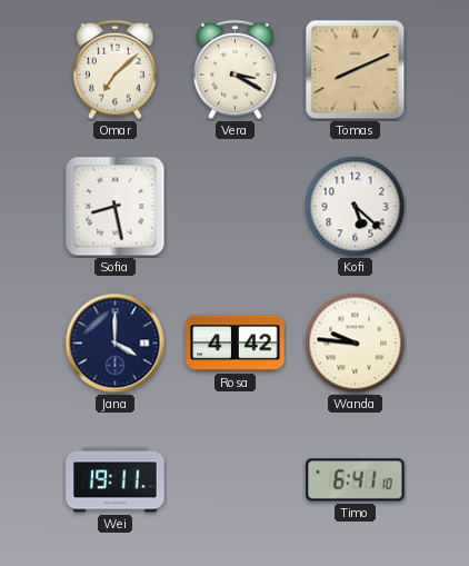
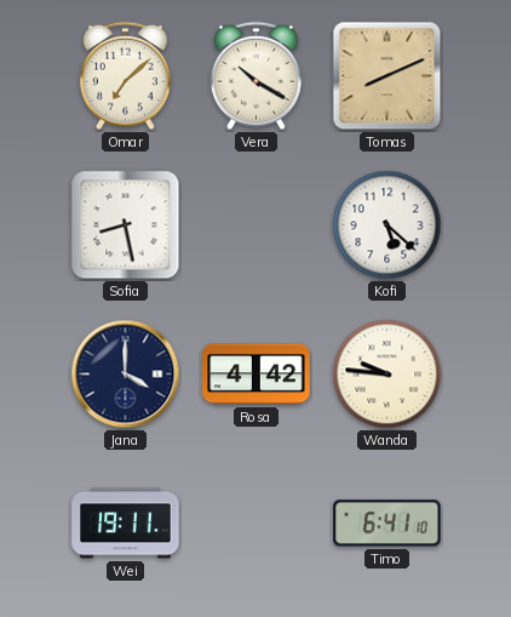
Vera: 3:20 -> 10:20
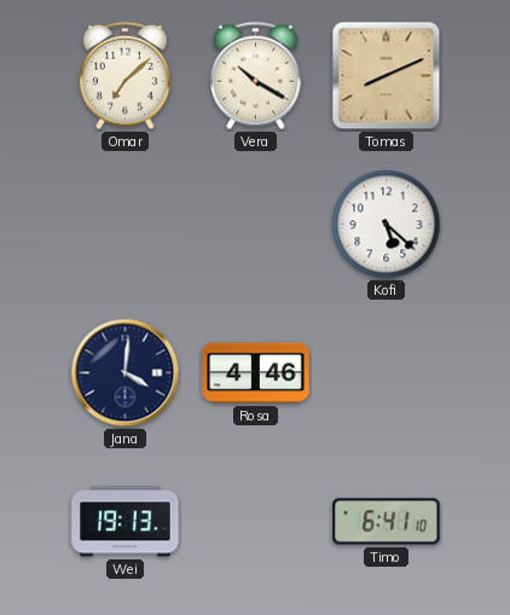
Sofia: 8:28 -> none
Jana: 4:00 -> 4:01
Rosa: 4:42 -> 4:46
Wanda: 9:46 -> none
Wei: 19:11 -> 19:13
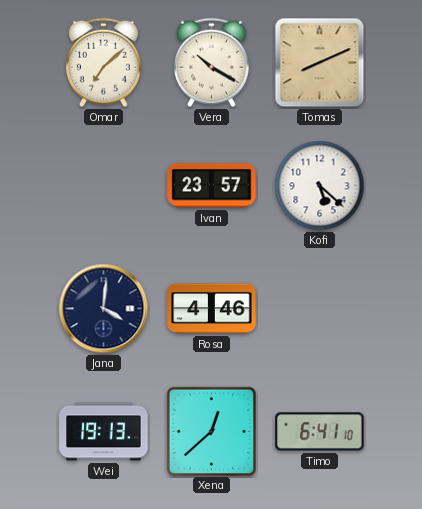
Ivan: none -> 23:57
Xena: none -> 12:38
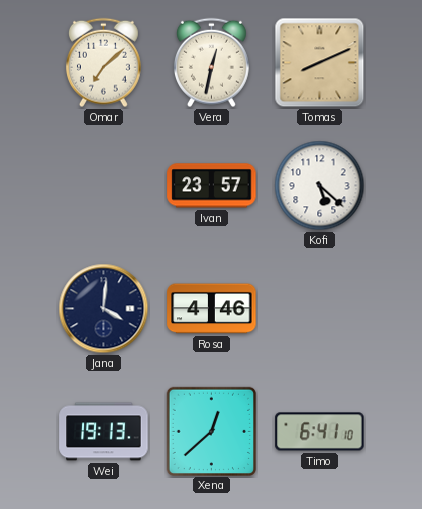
Vera: 10:20 -> 12:32
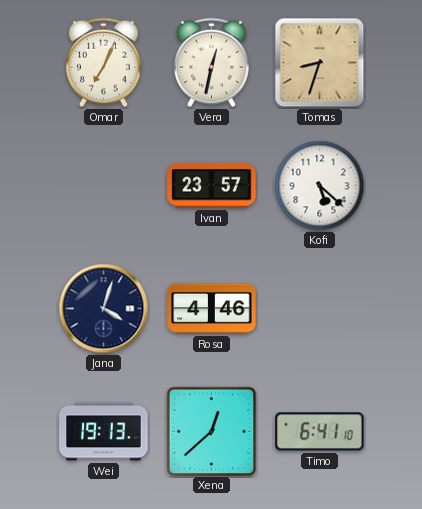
Omar: 7:08 -> 7:04
Tomas: 8:11 -> 8:33
Jana: 4:01 -> 4:03
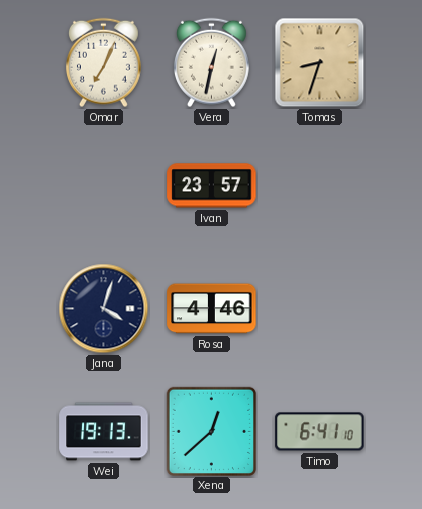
Kofi: 5:22 -> none
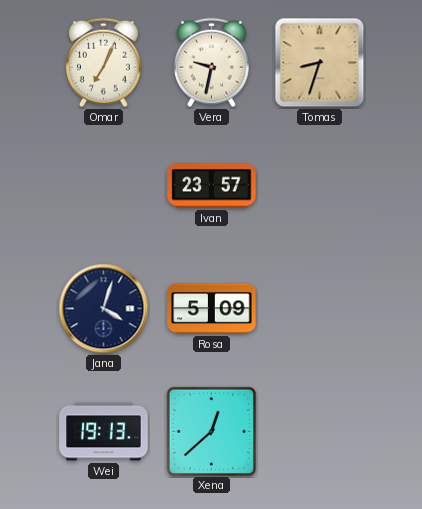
Vera: 12:32 -> 9:32
Rosa: 4:46 -> 5:09
Timo: 6:41 -> none
